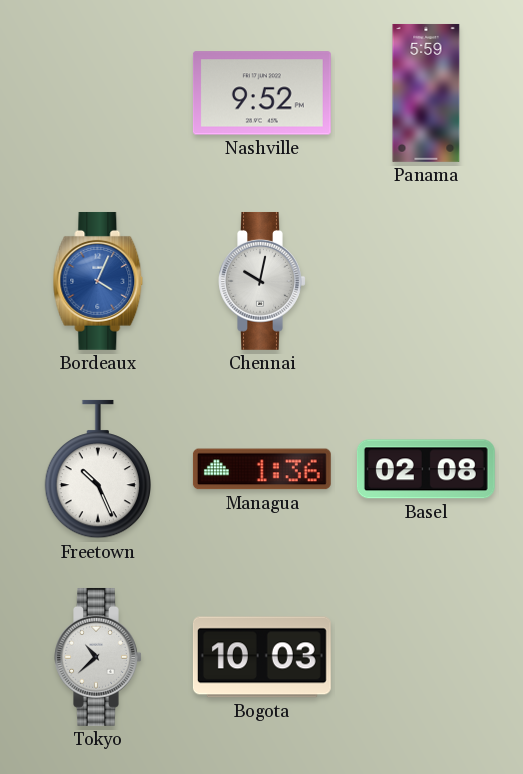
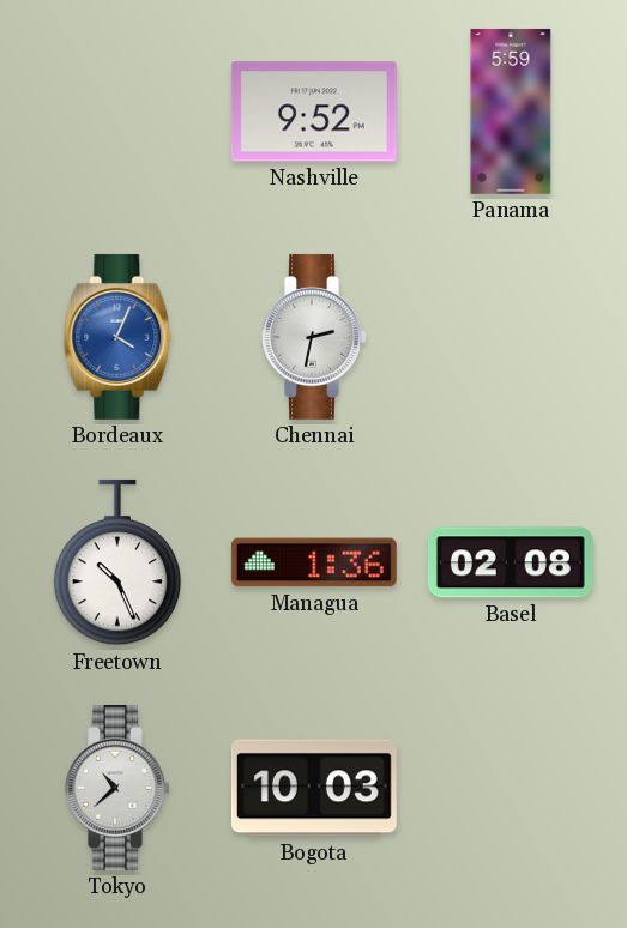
Chennai: 10:02 -> 2:32
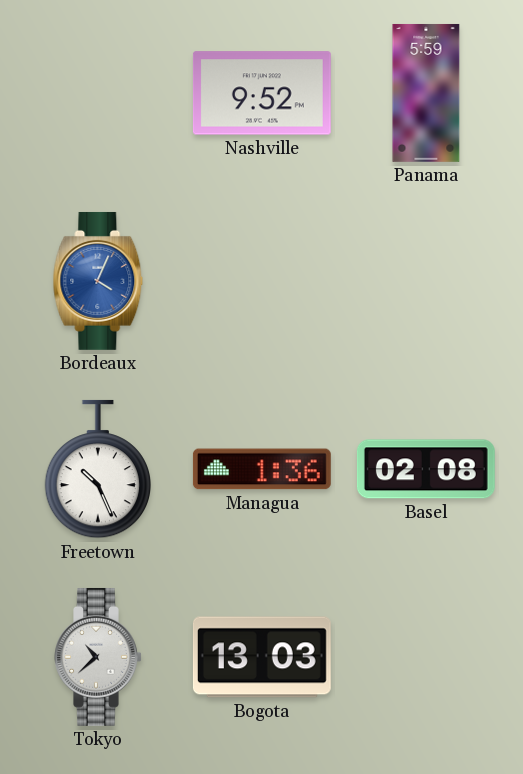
Chennai: 2:32 -> none
Bogota: 10:03 -> 13:03
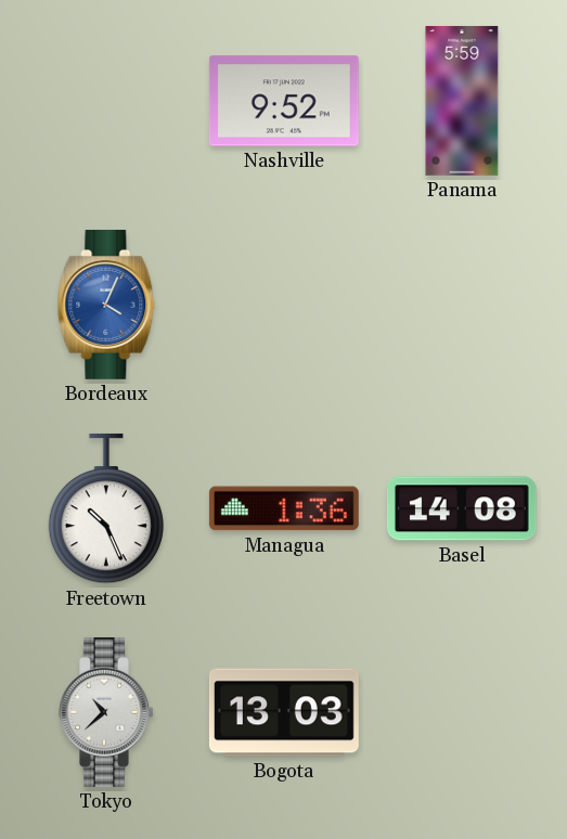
Basel: 02:08 -> 14:08
